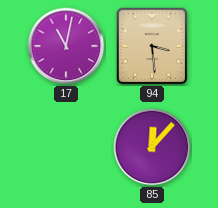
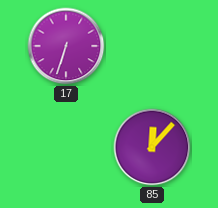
17: 11:02 -> 6:33
94: 3:29 -> none
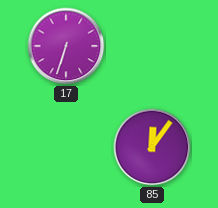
85: 12:07 -> 12:06
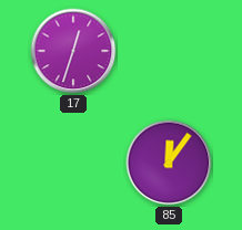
17: 6:33 -> 12:33
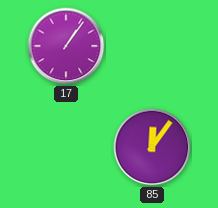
17: 12:33 -> 1:06
